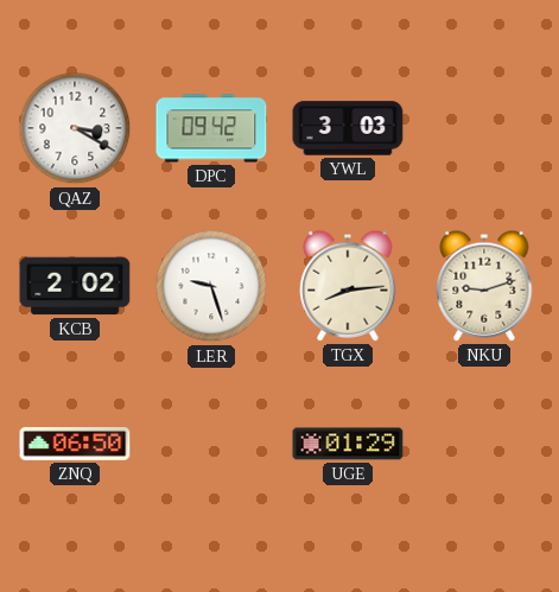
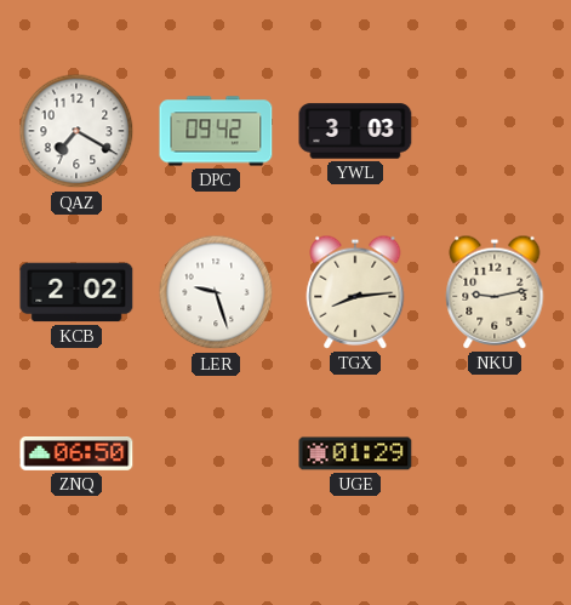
QAZ: 3:20 -> 7:20
NKU: 9:12 -> 9:13
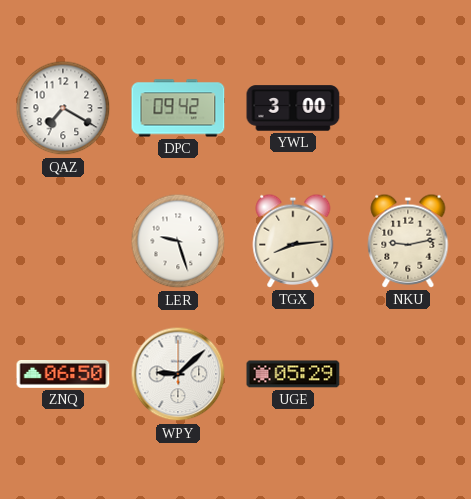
YWL: 3:03 -> 3:00
KCB: 2:02 -> none
WPY: none -> 9:08
UGE: 01:29 -> 05:29
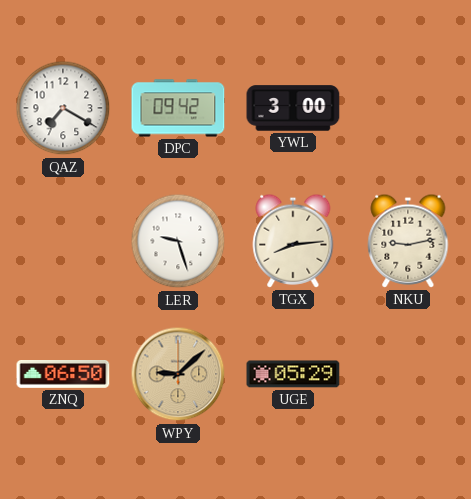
WPY dial: white -> champagne
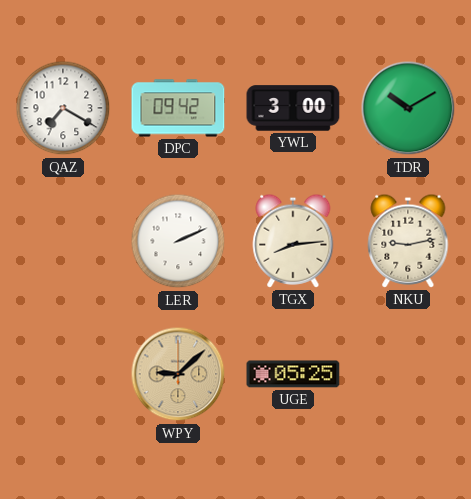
TDR: none -> 10:10
LER: 9:27 -> 2:11
ZNQ: 06:50 -> none
UGE: 05:29 -> 05:25
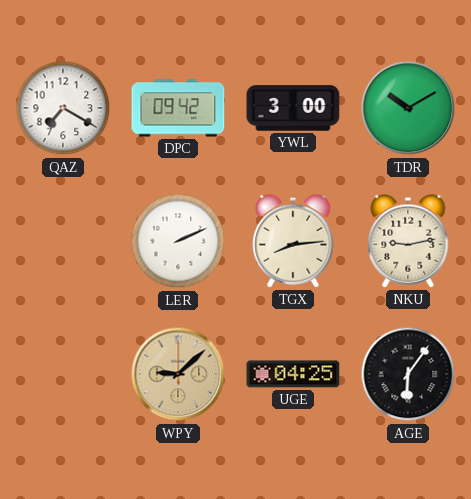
UGE: 05:25 -> 04:25
AGE: none -> 6:06
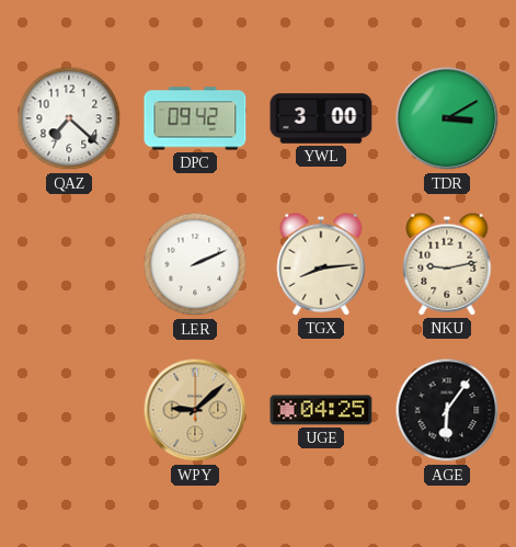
QAZ: 7:20 -> 7:22
TDR: 10:10 -> 3:10
